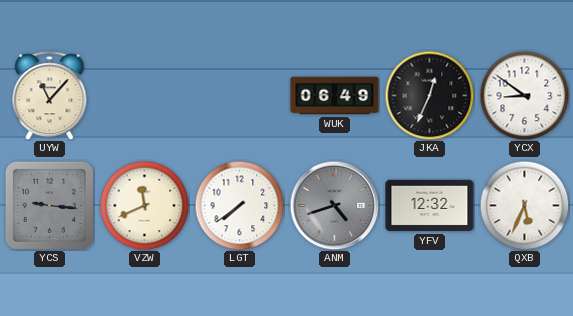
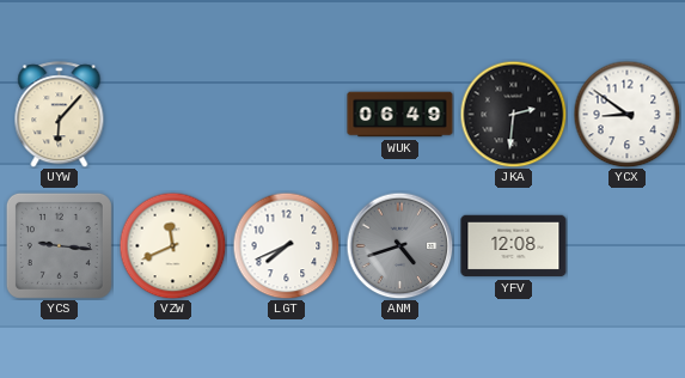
UYW: 11:07 -> 6:07
JKA: 12:34 -> 2:31
LGT: 7:39 -> 7:41
YFV: 12:32 -> 12:08
QXB: 5:34 -> none
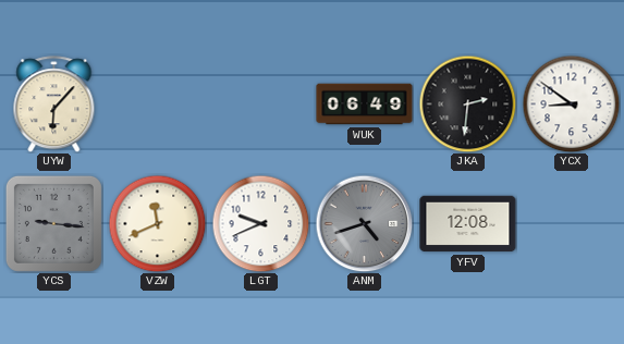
LGT: 7:41 -> 9:41
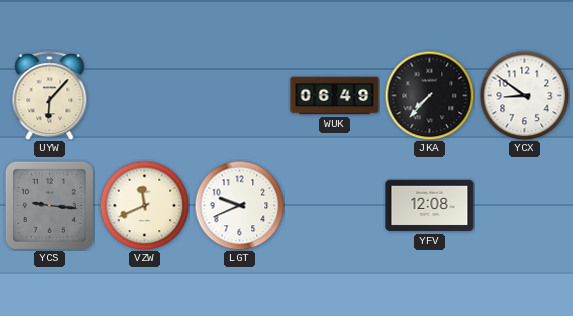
JKA: 2:31 -> 7:37
ANM: 4:42 -> none
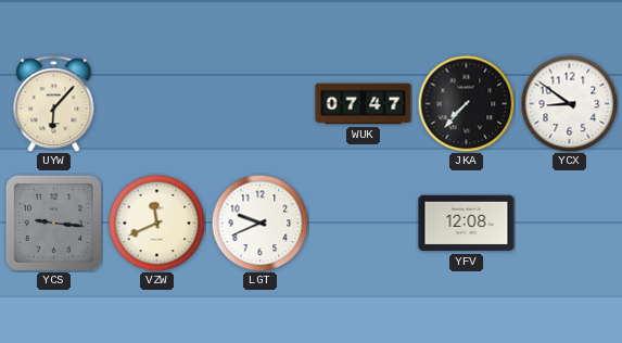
WUK: 06:49 -> 07:47
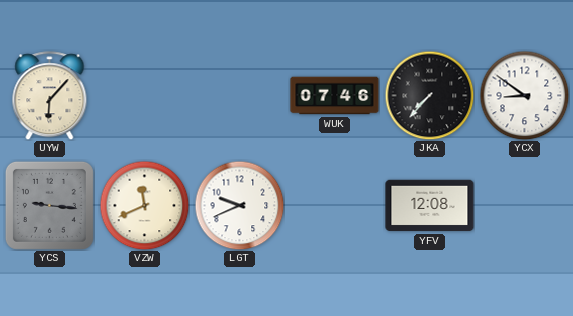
WUK: 07:47 -> 07:46
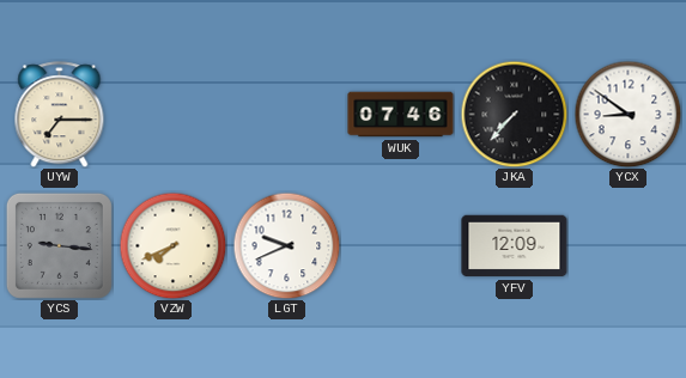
UYW: 6:07 -> 7:15
VZW: 11:41 -> 7:41
YFV: 12:08 -> 12:09
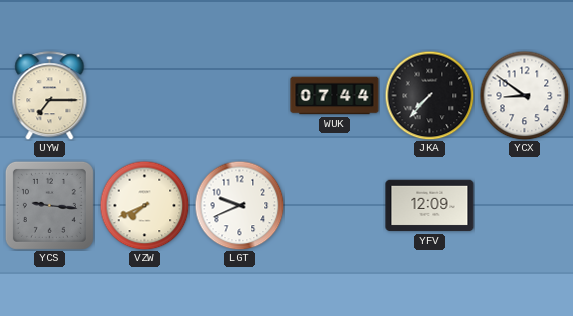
WUK: 07:46 -> 07:44
